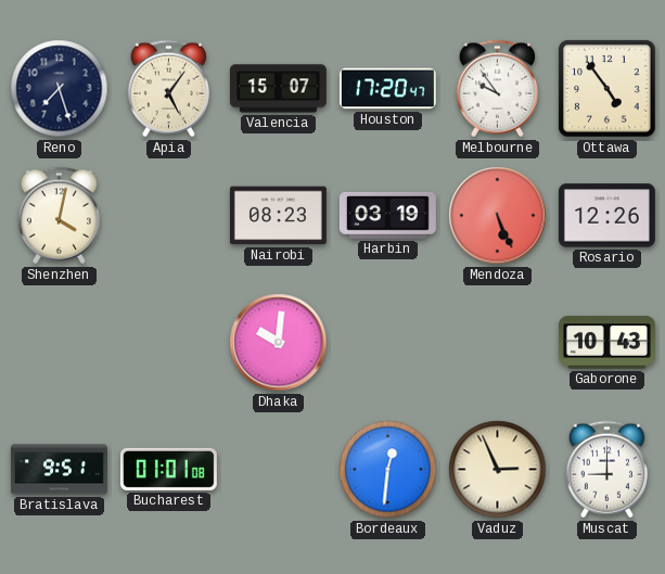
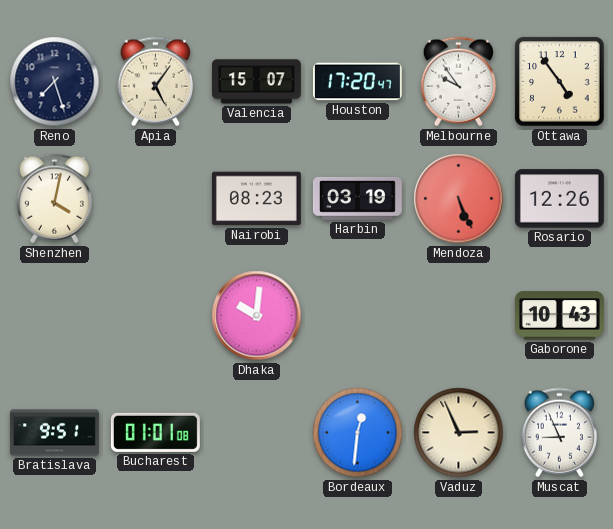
Muscat: 9:00 -> 8:56
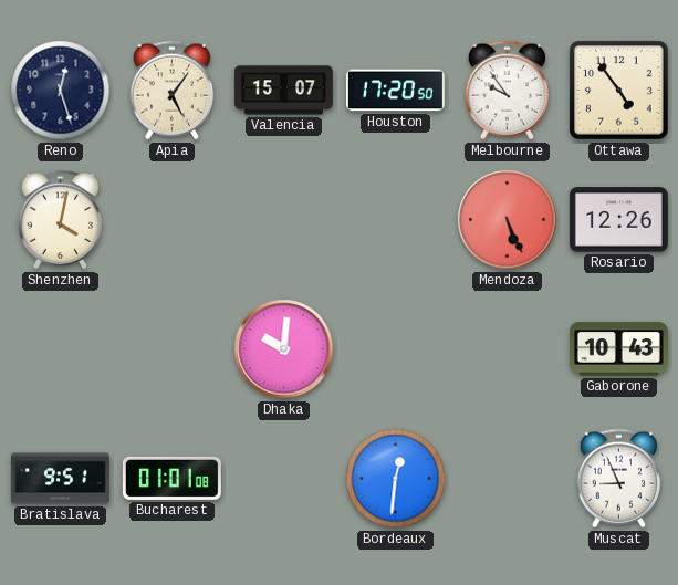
Reno: 7:27 -> 12:27
Houston: 17:20:47 -> 17:20:50
Nairobi: 08:23 -> none
Harbin: 03:19 -> none
Vaduz: 2:56 -> none
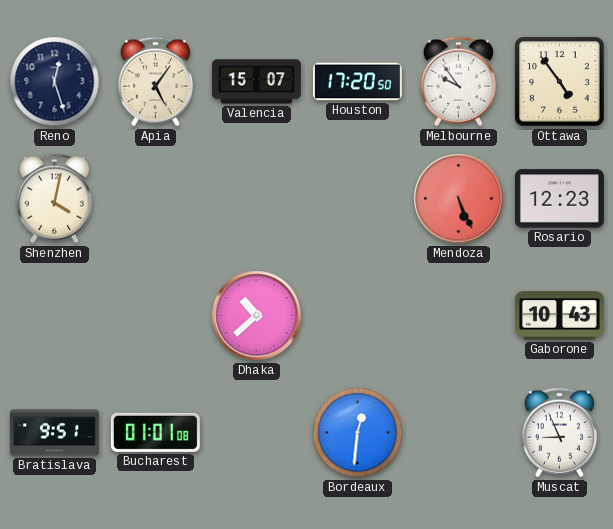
Rosario: 12:26 -> 12:23
Dhaka: 10:01 -> 10:38
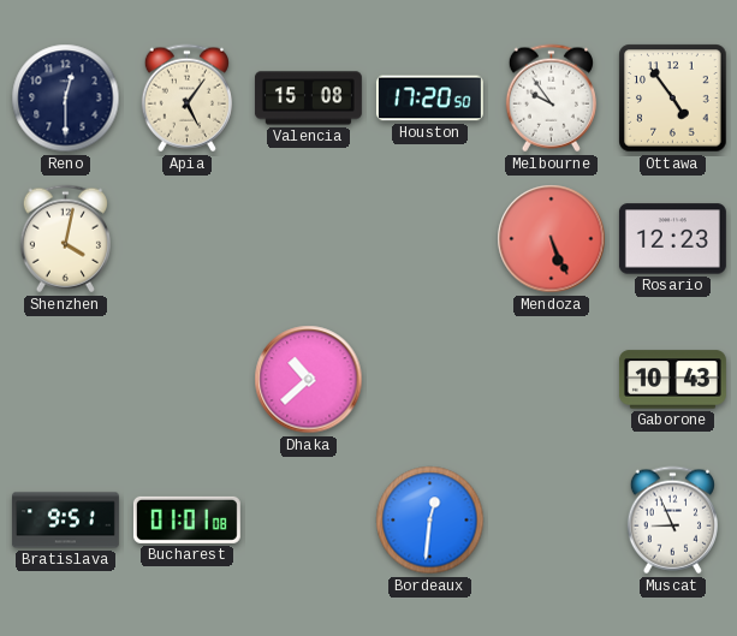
Reno: 12:27 -> 12:30
Valencia: 15:07 -> 15:08
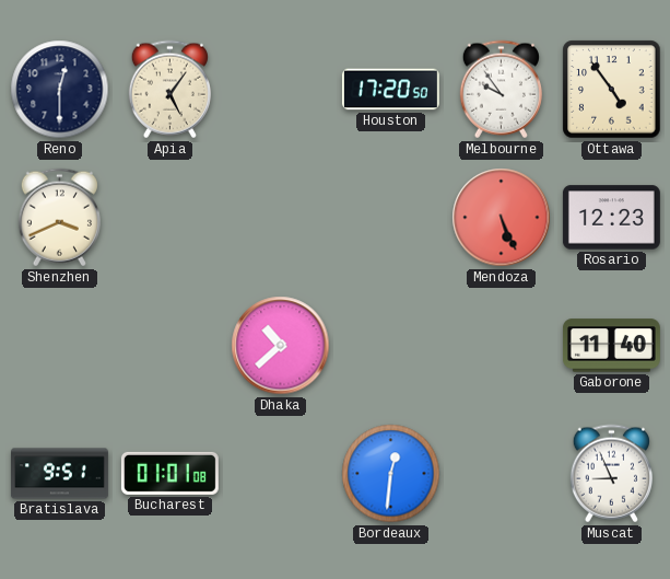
Valencia: 15:08 -> none
Shenzhen: 4:02 -> 3:41
Gaborone: 10:43 -> 11:40
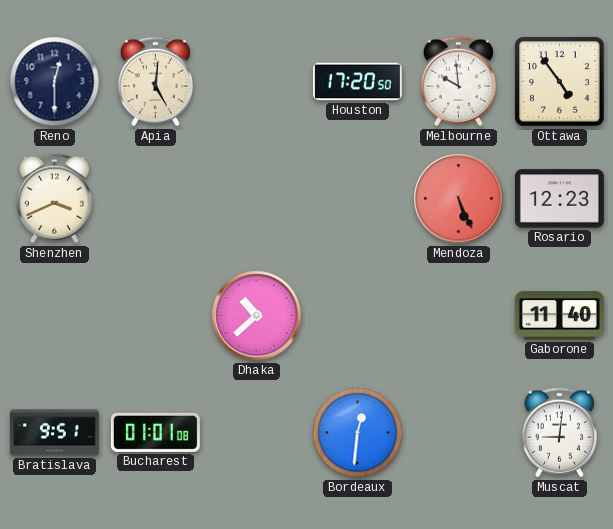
Apia: 5:06 -> 5:01
Melbourne: 9:54 -> 9:59
Muscat: 8:56 -> 9:01
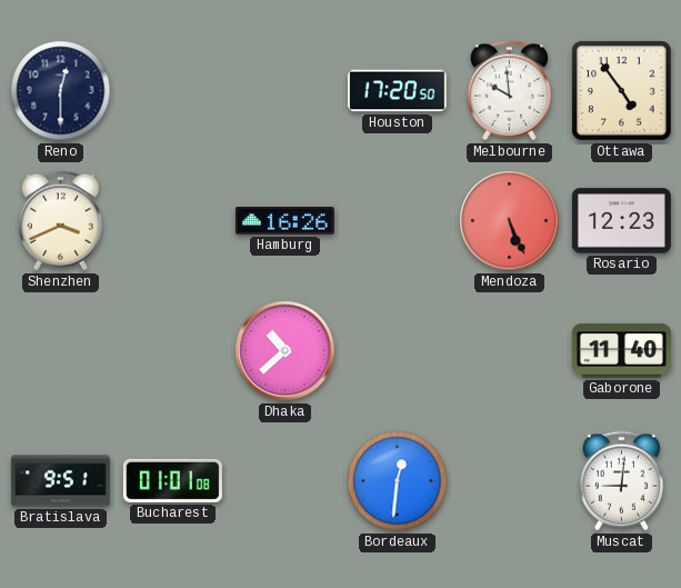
Apia: 5:01 -> none
Hamburg: none -> 16:26
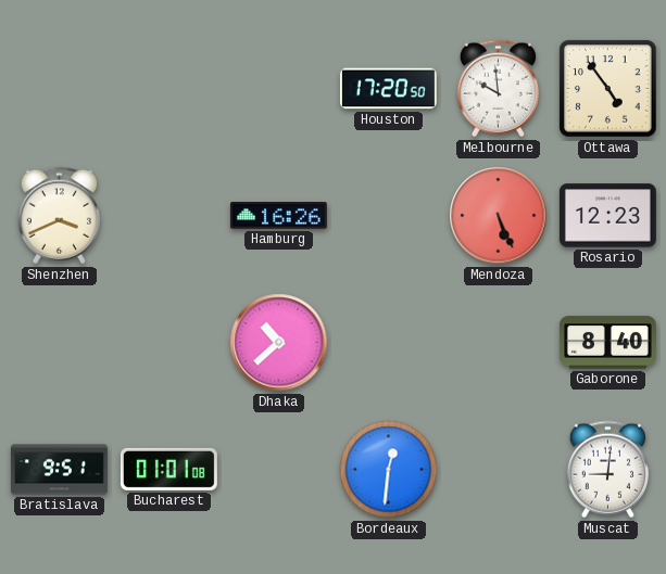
Reno: 12:30 -> none
Gaborone: 11:40 -> 8:40
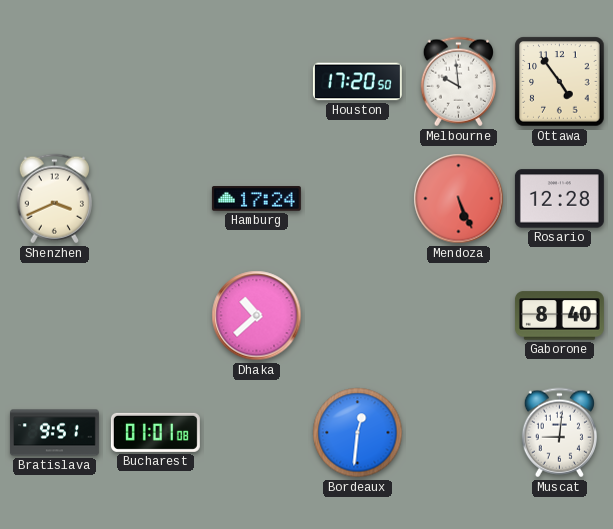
Hamburg: 16:26 -> 17:24
Rosario: 12:23 -> 12:28
